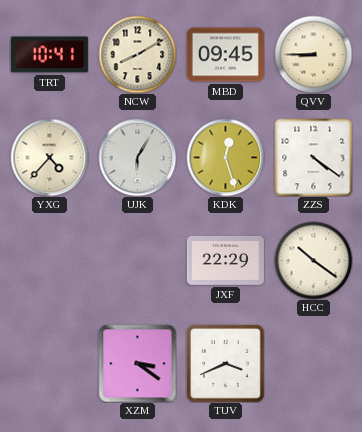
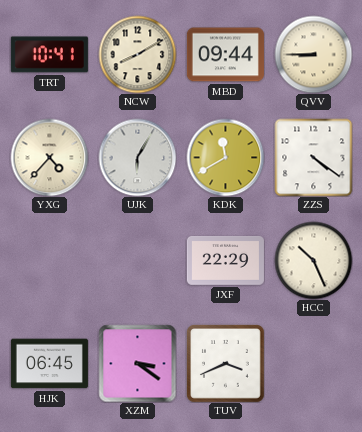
MBD: 09:45 -> 09:44
KDK: 12:27 -> 11:40
HCC: 10:21 -> 10:26
HJK: none -> 06:45
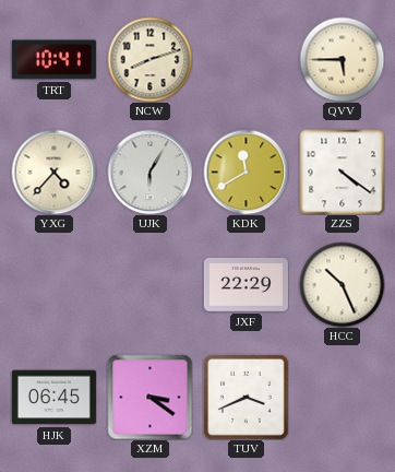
NCW: 8:10 -> 8:12
MBD: 09:44 -> none
QVV: 8:45 -> 5:45
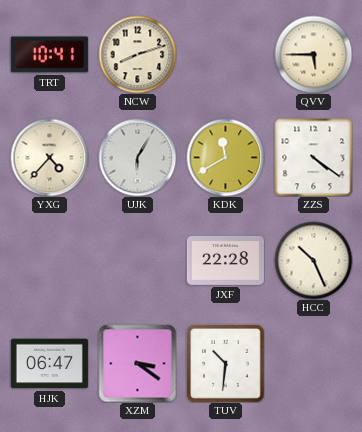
JXF: 22:29 -> 22:28
HJK: 06:45 -> 06:47
TUV: 3:41 -> 10:31
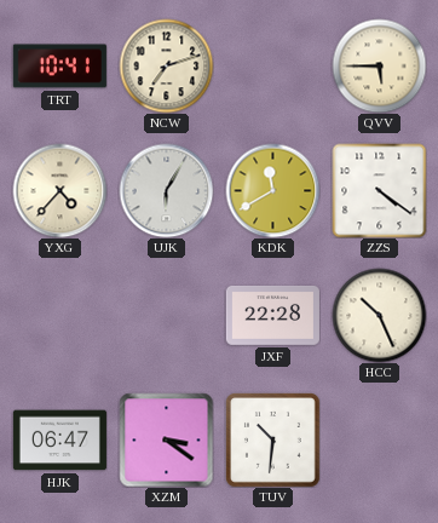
NCW: 8:12 -> 7:12
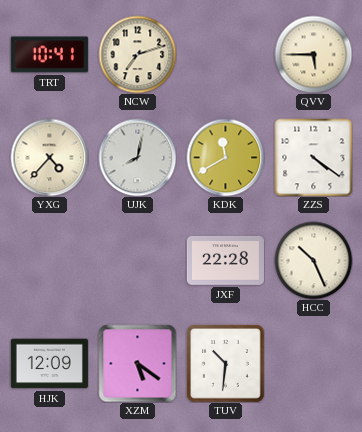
UJK: 6:05 -> 8:02
HJK: 06:47 -> 12:09
XZM: 3:21 -> 5:21
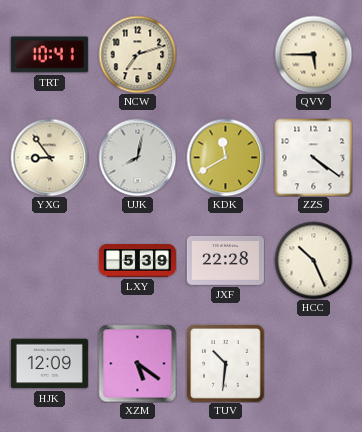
YXG: 4:37 -> 8:54
LXY: none -> 5:39
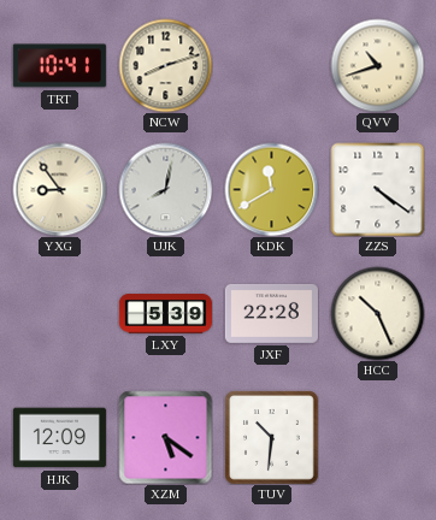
NCW: 7:12 -> 8:12
QVV: 5:45 -> 10:42
